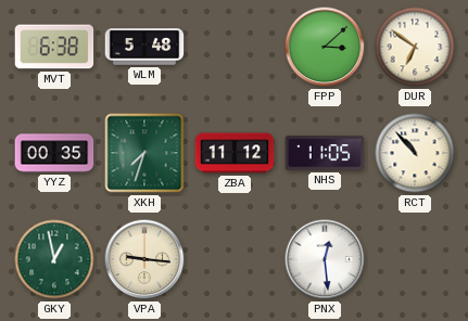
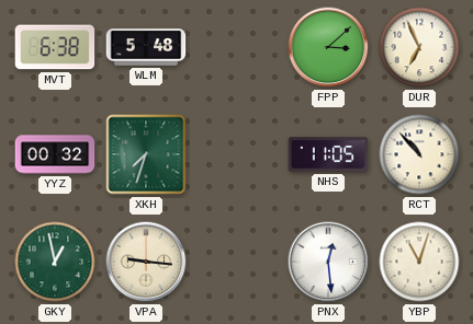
DUR: 6:51 -> 6:56
YYZ: 00:35 -> 00:32
ZBA: 11:12 -> none
YBP: none -> 11:03
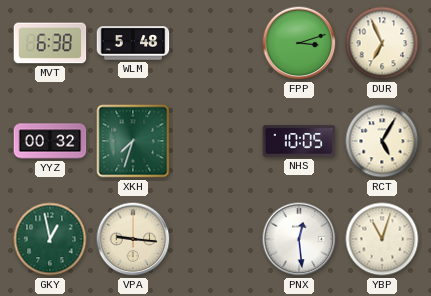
FPP: 3:08 -> 3:12
NHS: 11:05 -> 10:05
RCT: 10:53 -> 5:05
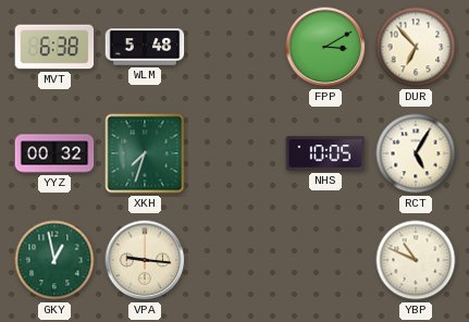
FPP: 3:12 -> 3:10
DUR: 6:56 -> 6:53
PNX: 12:29 -> none
YBP: 11:03 -> 10:49
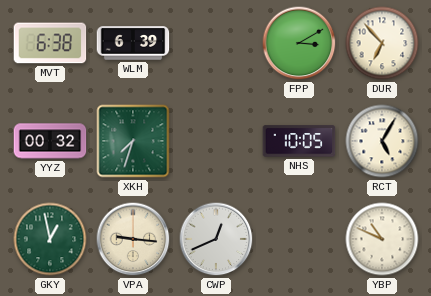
WLM: 5:48 -> 6:39
CWP: none -> 12:41
